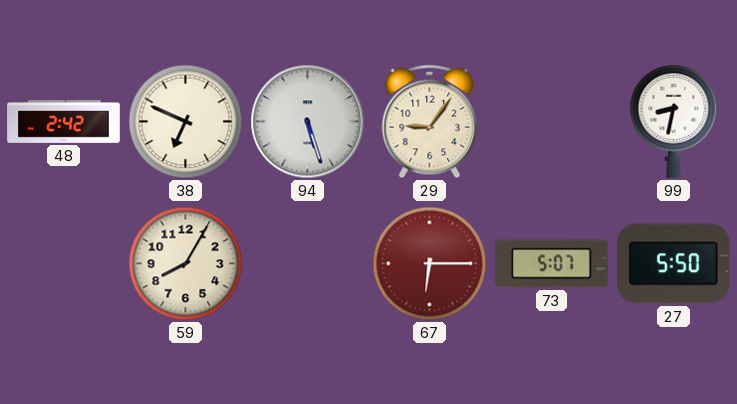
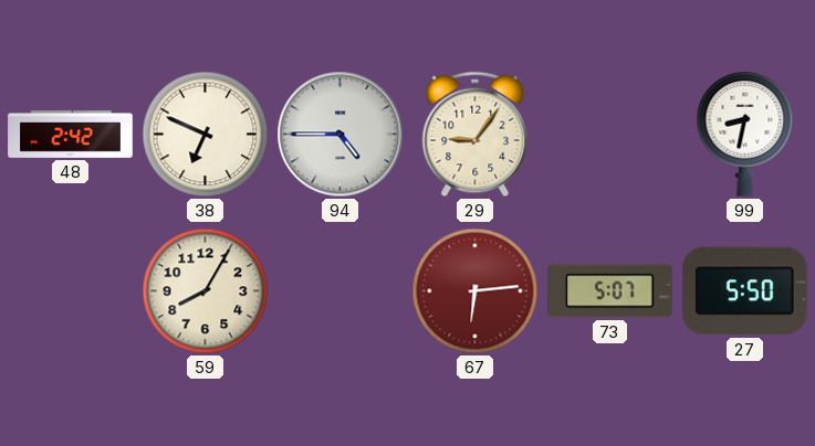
94: 5:27 -> 4:45
67: 6:15 -> 6:14
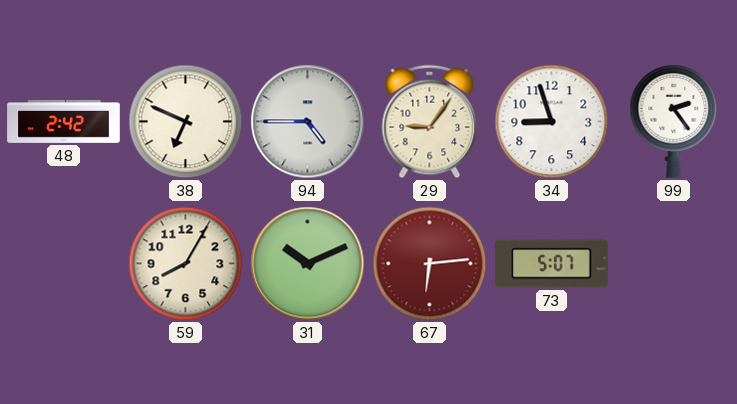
34: none -> 8:57
99: 8:32 -> 2:24
31: none -> 10:11
27: 5:50 -> none
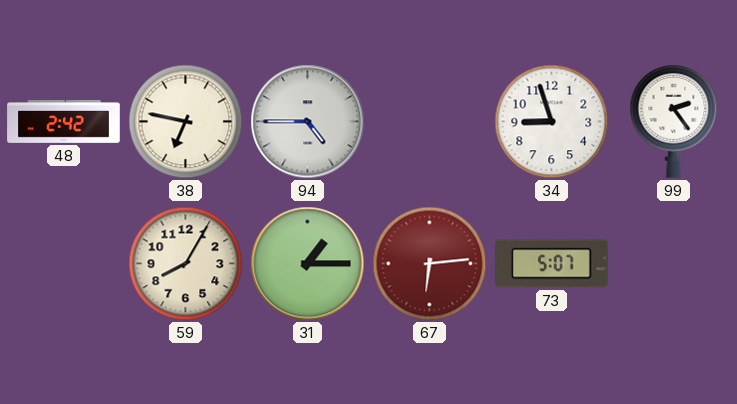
38: 6:49 -> 6:47
29: 9:06 -> none
31: 10:11 -> 1:15
